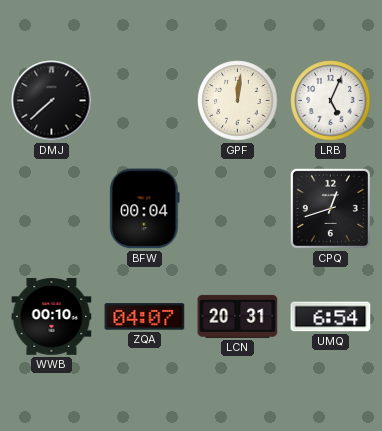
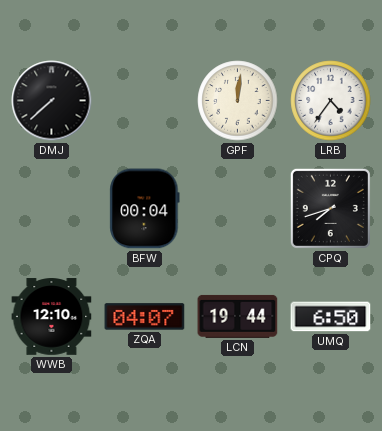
LRB: 5:04 -> 4:36
CPQ: 12:42 -> 7:42
WWB: 00:10 -> 12:10
LCN: 20:31 -> 19:44
UMQ: 6:54 -> 6:50
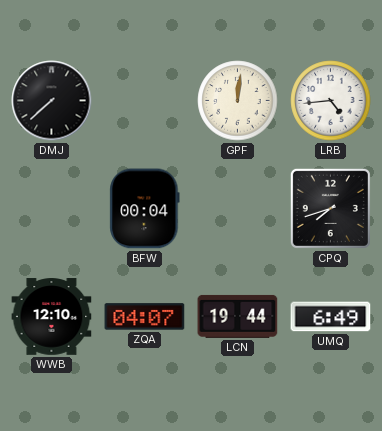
LRB: 4:36 -> 4:44
UMQ: 6:50 -> 6:49
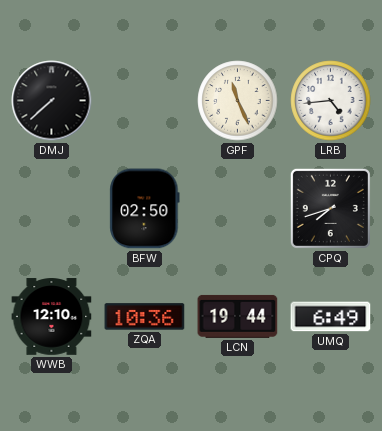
GPF: 12:01 -> 11:26
BFW: 00:04 -> 02:50
ZQA: 04:07 -> 10:36
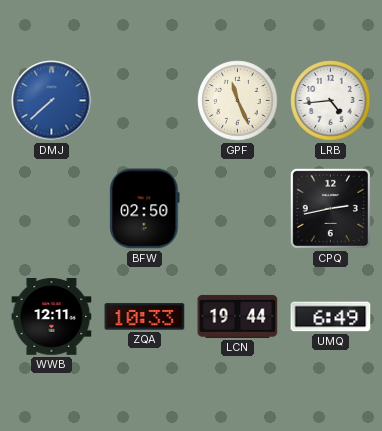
DMJ dial: black -> blue
CPQ: 7:42 -> 2:43
WWB: 12:10 -> 12:11
ZQA: 10:36 -> 10:33
